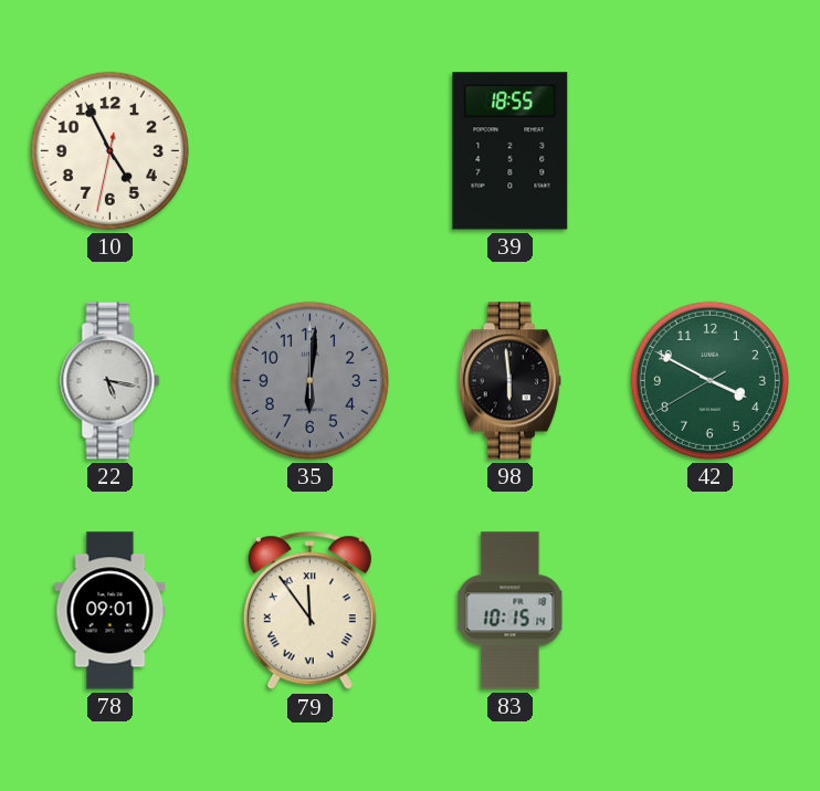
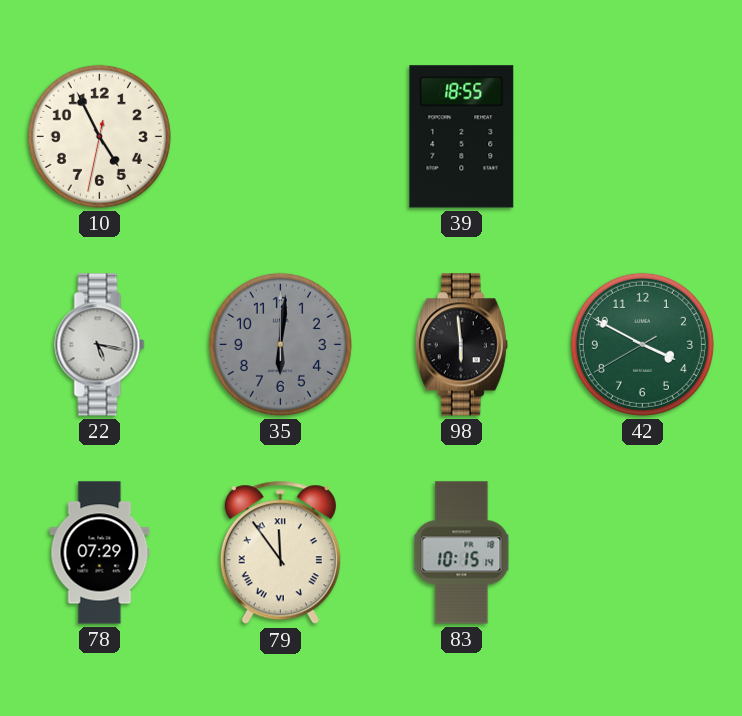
78: 09:01 -> 07:29
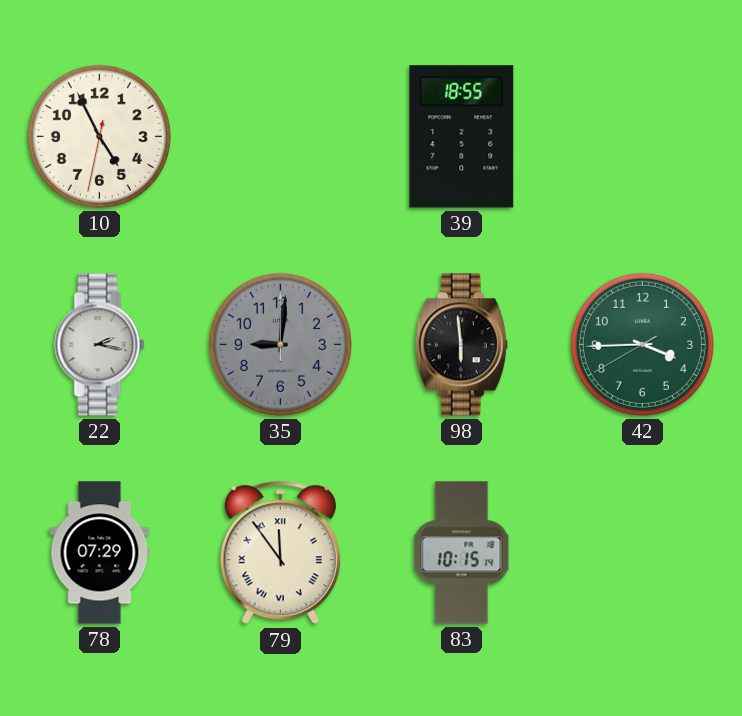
22: 5:17 -> 2:17
35: 6:01 -> 9:01
42: 3:49 -> 3:44
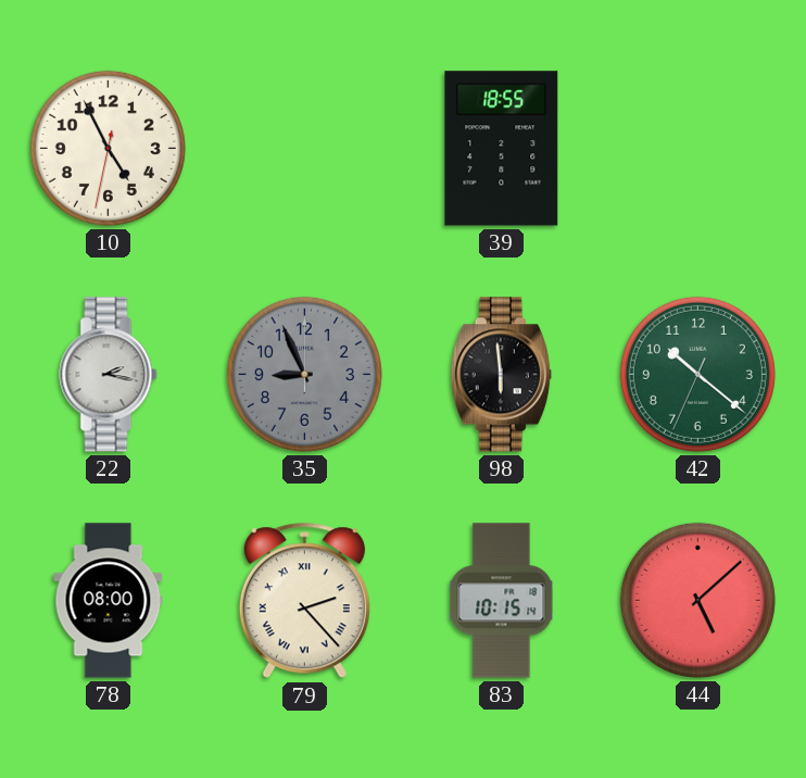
35: 9:01 -> 8:56
42: 3:44 -> 10:21
78: 07:29 -> 08:00
79: 11:54 -> 2:23
44: none -> 5:08
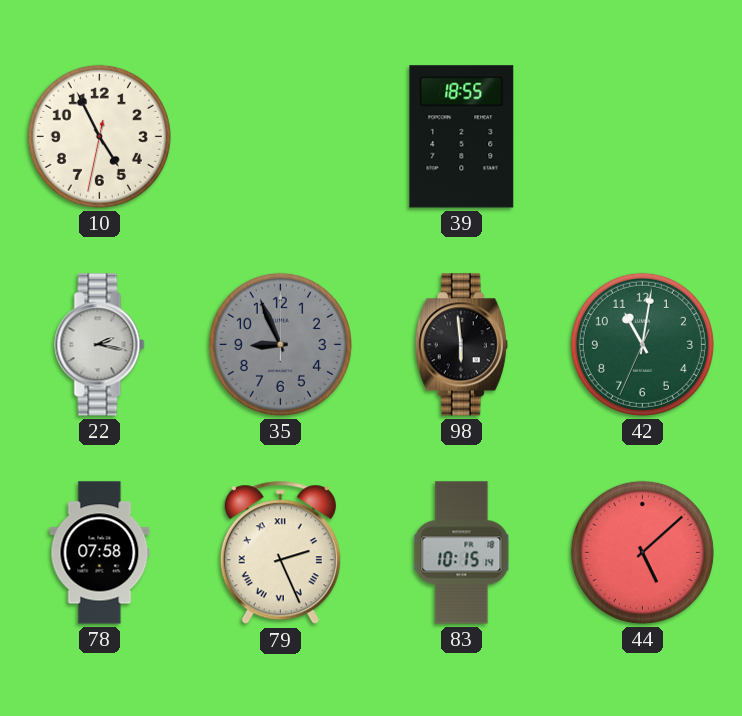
42: 10:21 -> 11:01
78: 08:00 -> 07:58
79: 2:23 -> 2:26
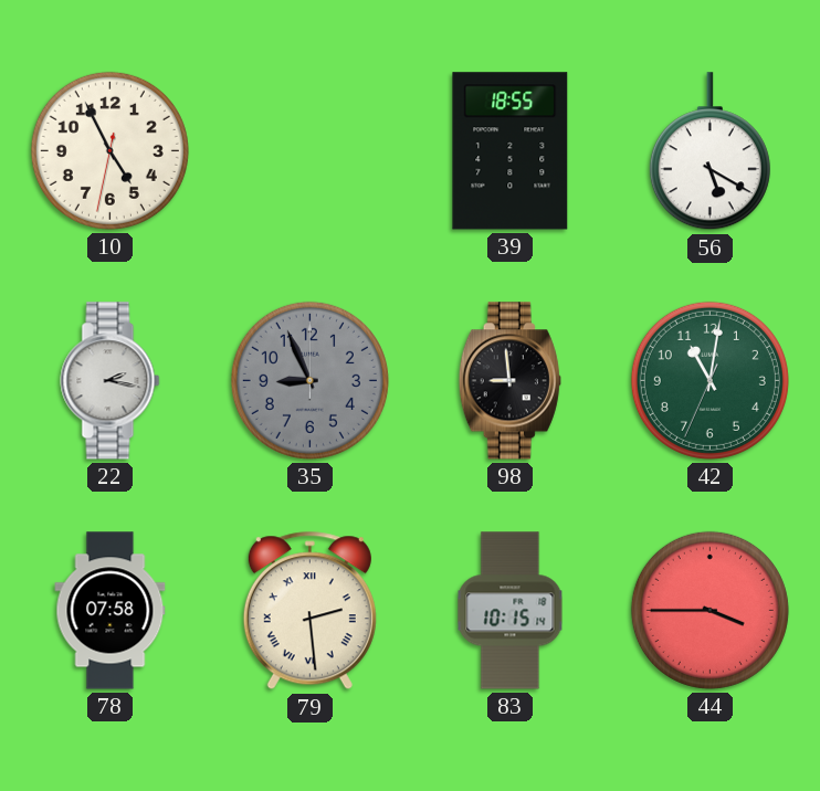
56: none -> 5:20
98: 5:59 -> 8:59
79: 2:26 -> 2:29
44: 5:08 -> 3:45
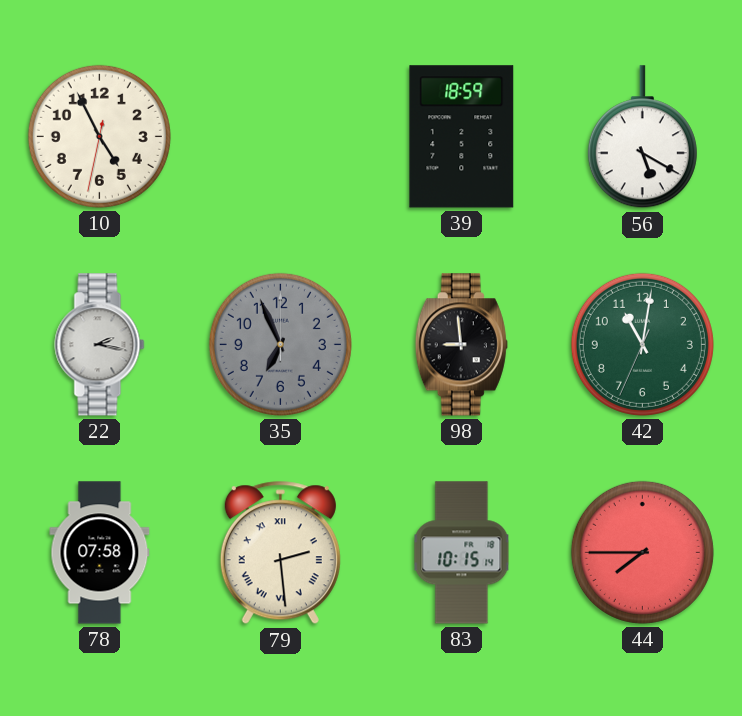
39: 18:55 -> 18:59
35: 8:56 -> 6:56
44: 3:45 -> 7:45
